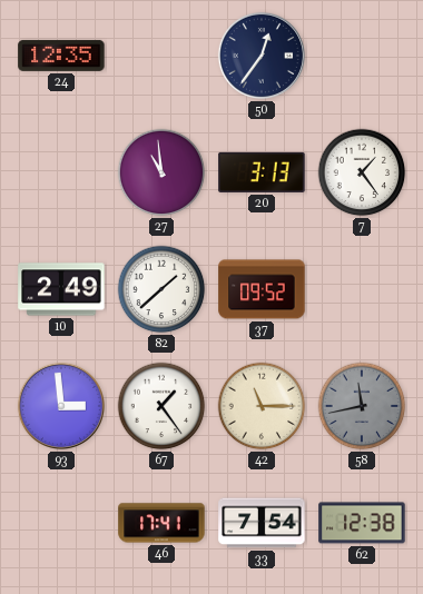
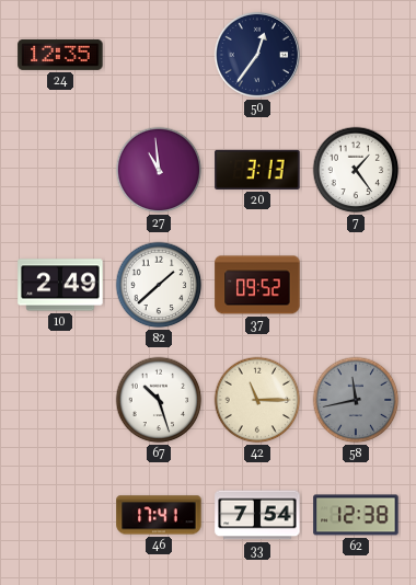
93: 2:59 -> none
67: 1:24 -> 10:27
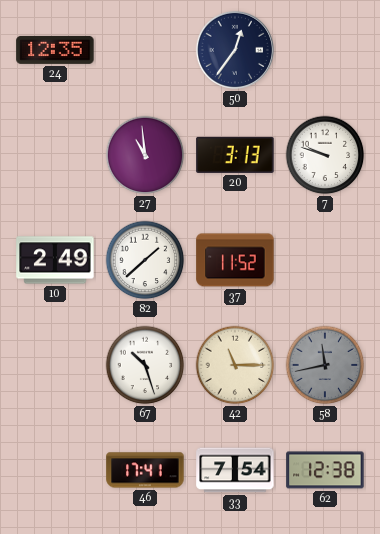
7: 1:24 -> 9:48
37: 09:52 -> 11:52
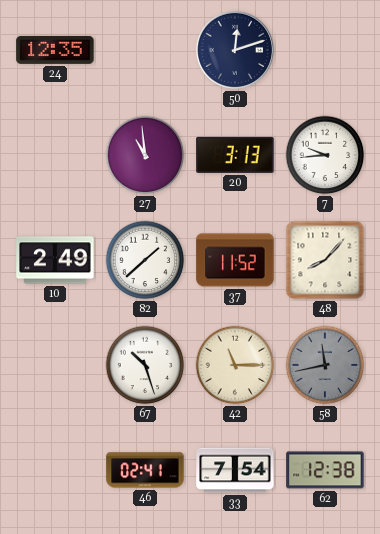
50: 12:36 -> 12:12
7: 9:48 -> 9:44
48: none -> 8:07
46: 17:41 -> 02:41
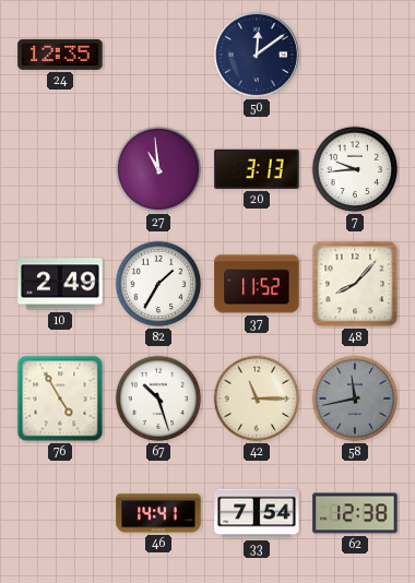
50: 12:12 -> 12:09
82: 1:38 -> 1:35
76: none -> 4:55
46: 02:41 -> 14:41
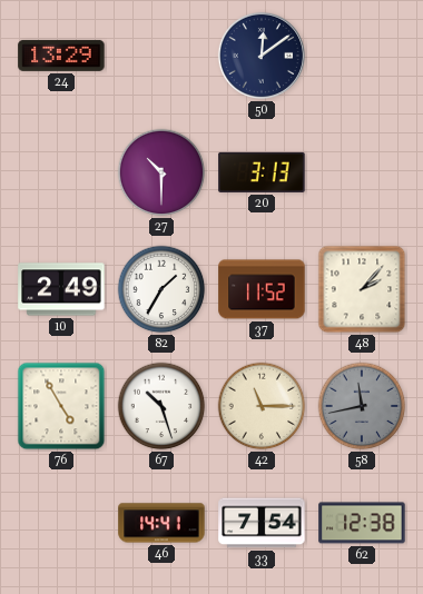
24: 12:35 -> 13:29
27: 10:59 -> 10:30
7: 9:44 -> none
48: 8:07 -> 2:07
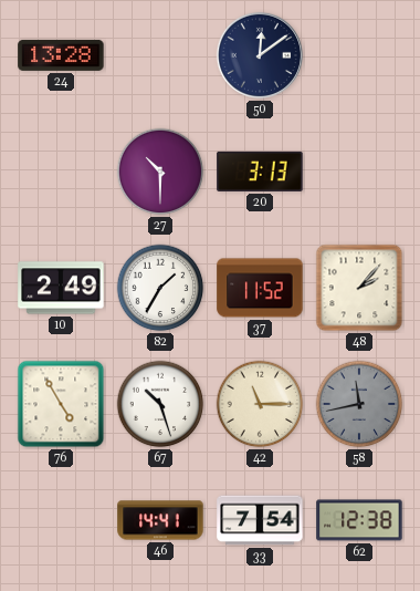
24: 13:29 -> 13:28
